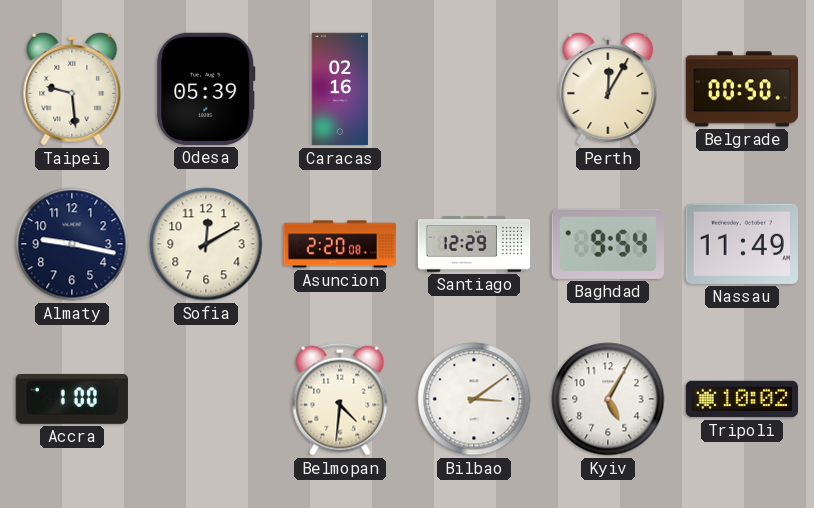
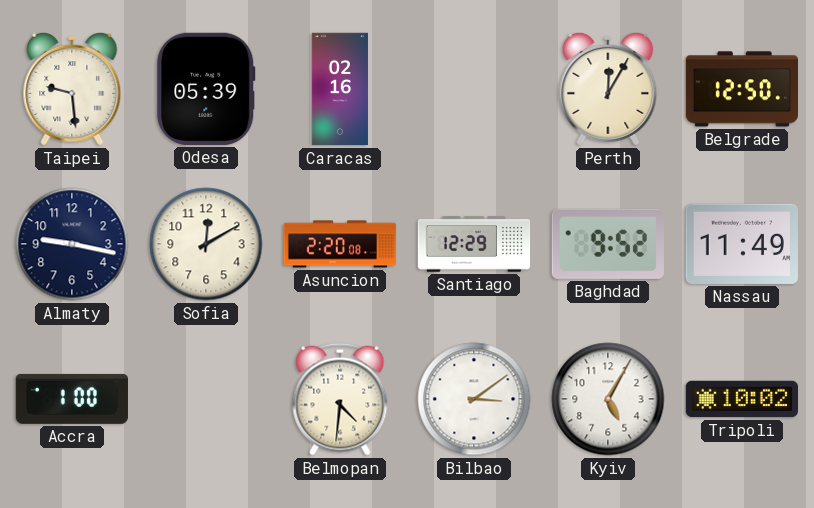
Belgrade: 00:50 -> 12:50
Baghdad: 9:54 -> 9:52
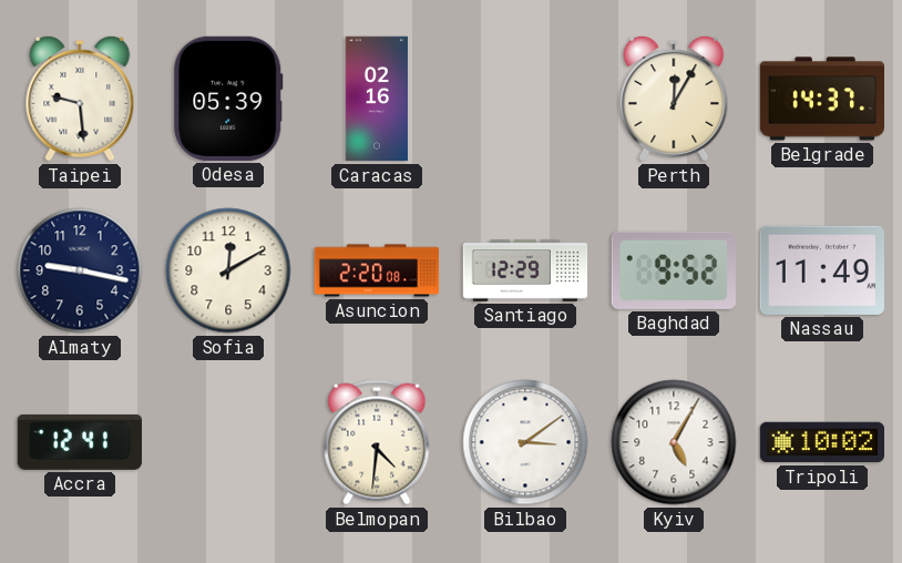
Belgrade: 12:50 -> 14:37
Accra: 1:00 -> 12:41
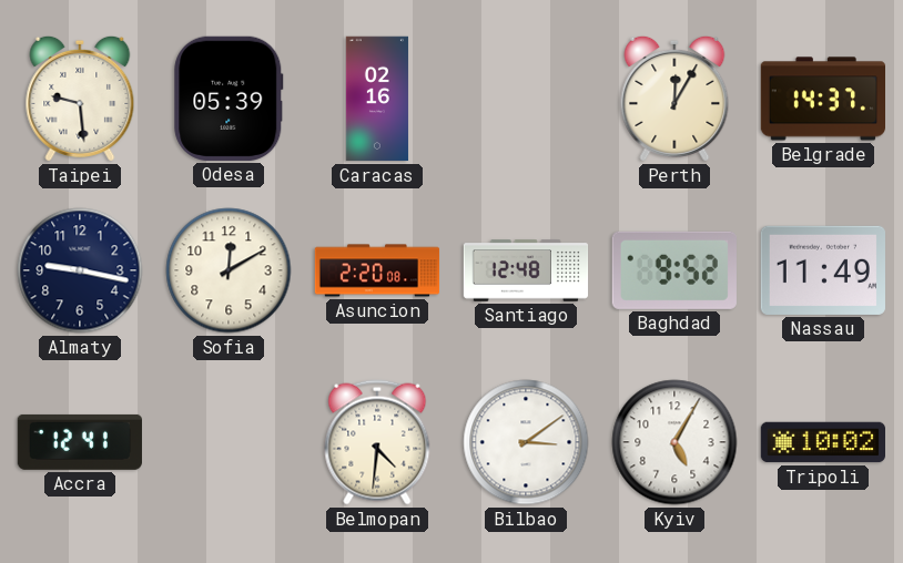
Santiago: 12:29 -> 12:48
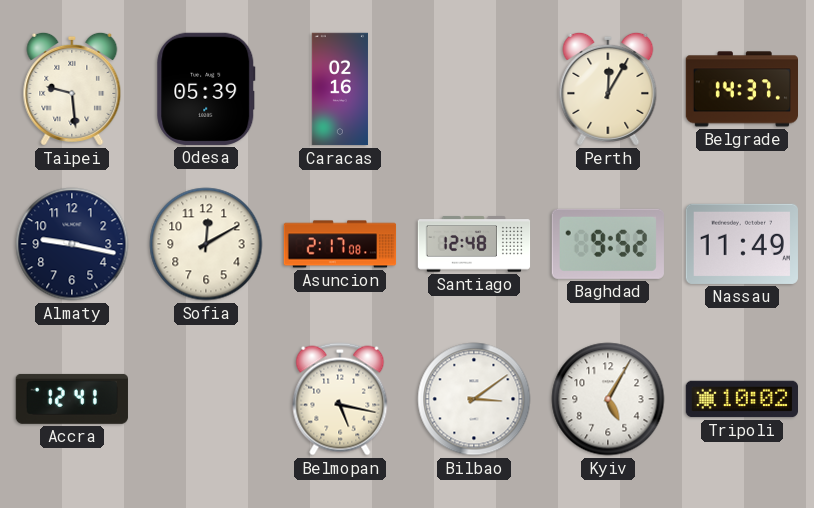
Asuncion: 2:20 -> 2:17
Belmopan: 4:31 -> 5:17
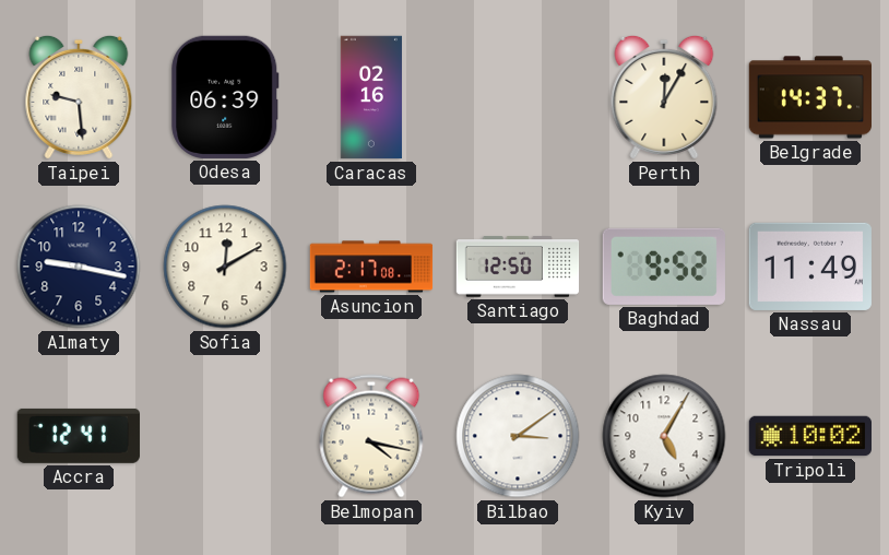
Odesa: 05:39 -> 06:39
Santiago: 12:48 -> 12:50
Belmopan: 5:17 -> 4:17
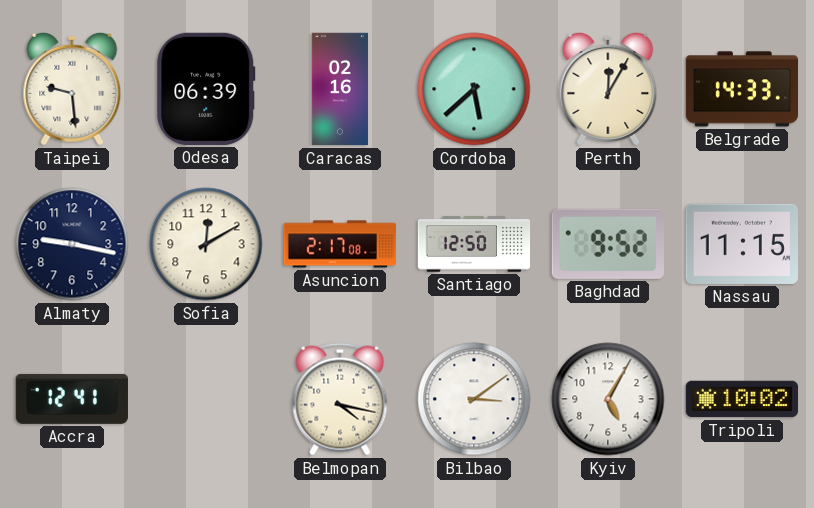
Cordoba: none -> 5:38
Belgrade: 14:37 -> 14:33
Nassau: 11:49 -> 11:15
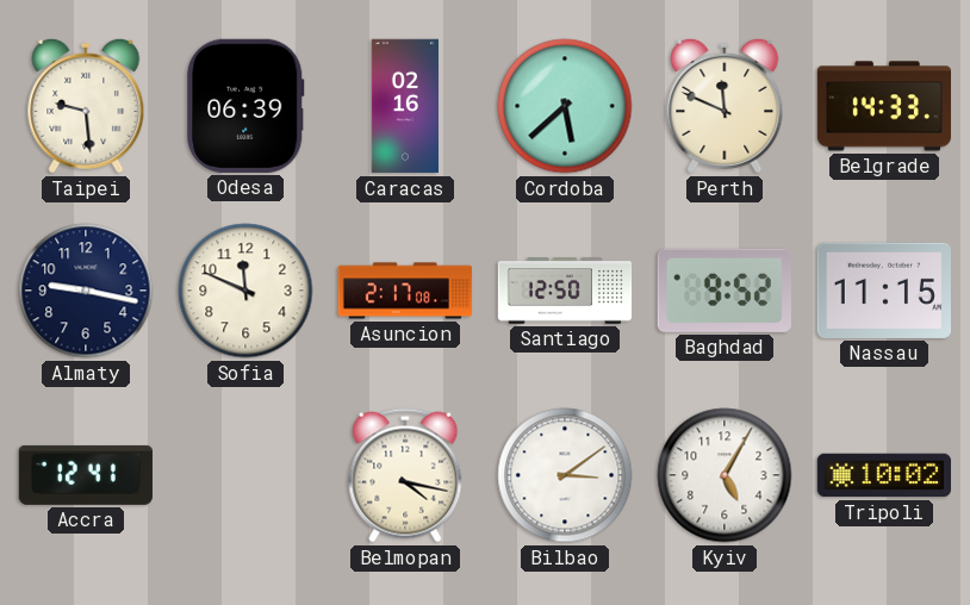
Perth: 12:05 -> 11:49
Sofia: 12:10 -> 11:49
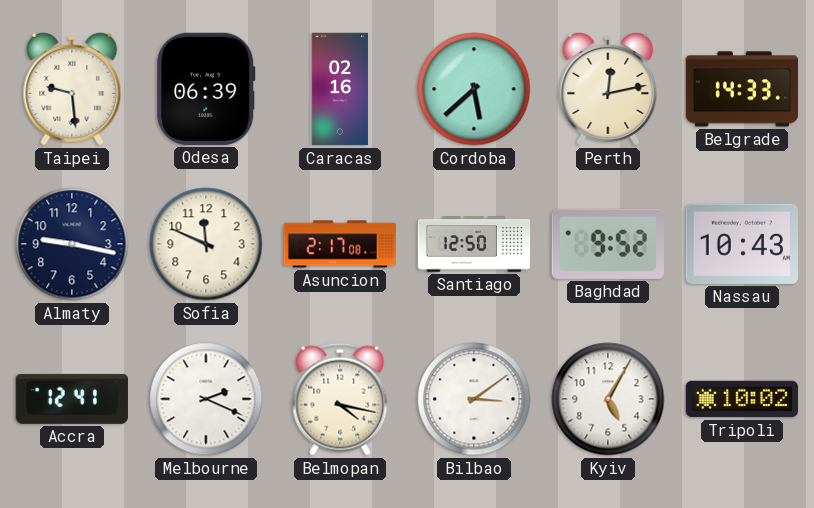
Perth: 11:49 -> 12:13
Nassau: 11:15 -> 10:43
Melbourne: none -> 2:19
